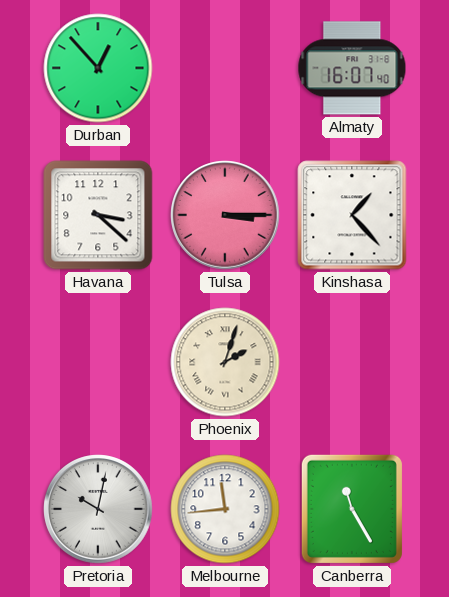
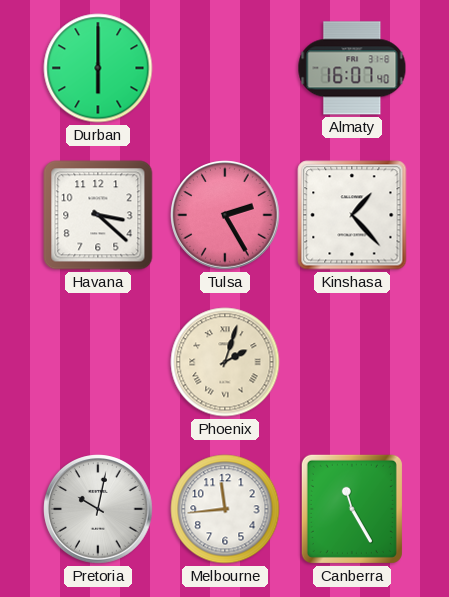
Durban: 12:53 -> 6:00
Tulsa: 3:15 -> 2:25
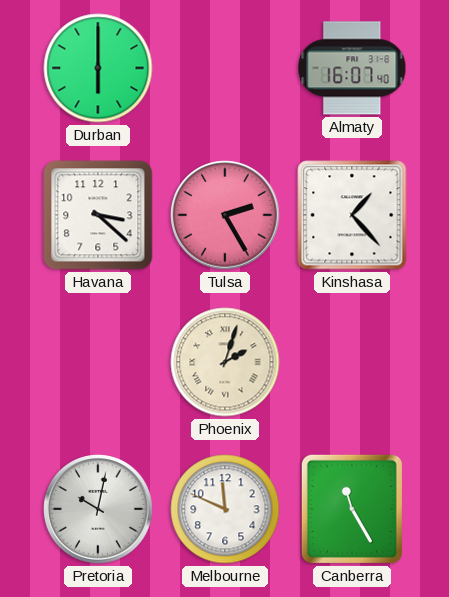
Melbourne: 11:44 -> 11:49
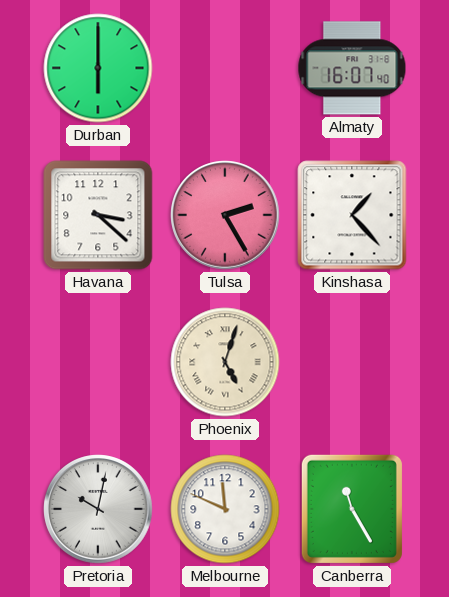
Phoenix: 2:03 -> 5:03
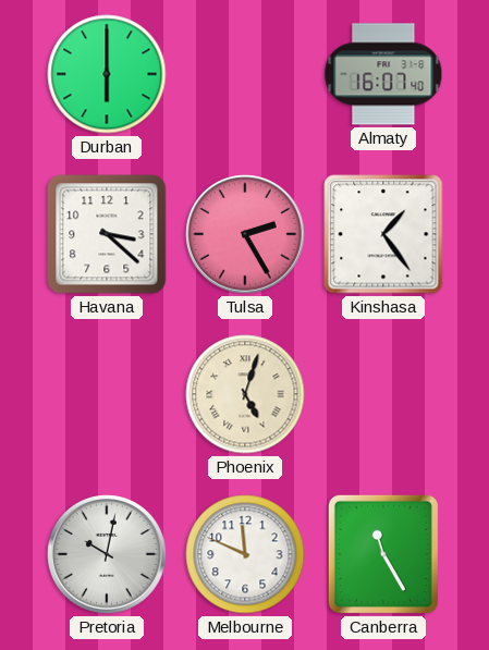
Kinshasa: 1:23 -> 1:24
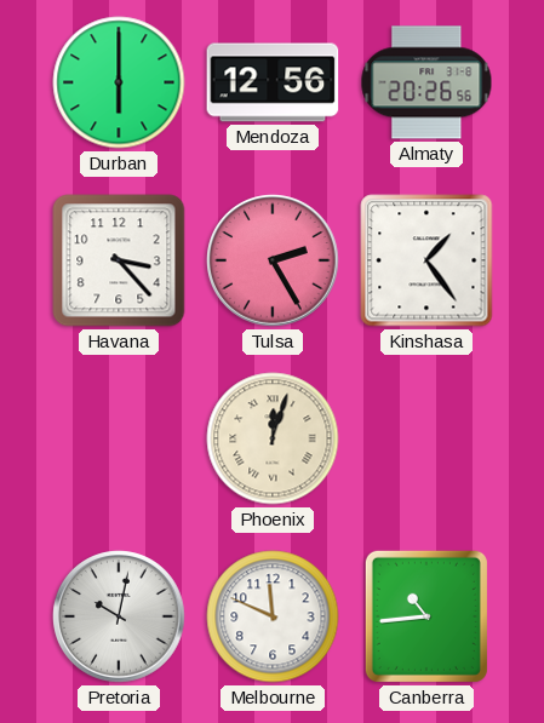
Mendoza: none -> 12:56
Almaty: 16:07 -> 20:26
Havana: 3:22 -> 3:23
Phoenix: 5:03 -> 12:03
Canberra: 11:25 -> 10:44
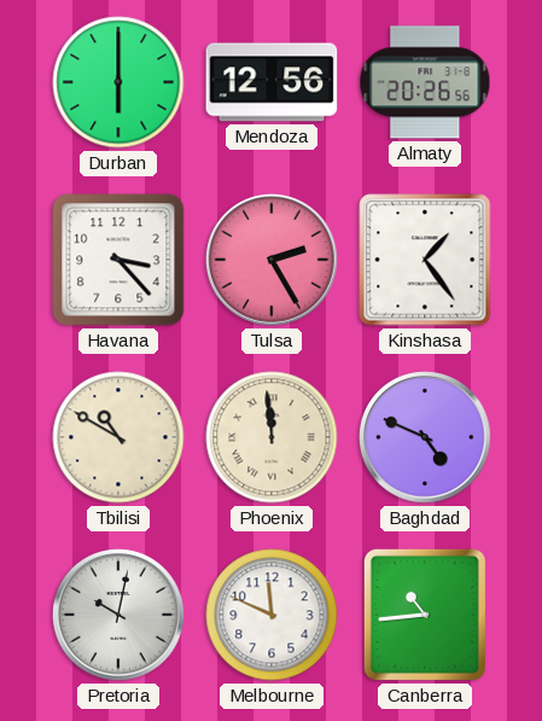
Tbilisi: none -> 10:50
Phoenix: 12:03 -> 11:59
Baghdad: none -> 4:49
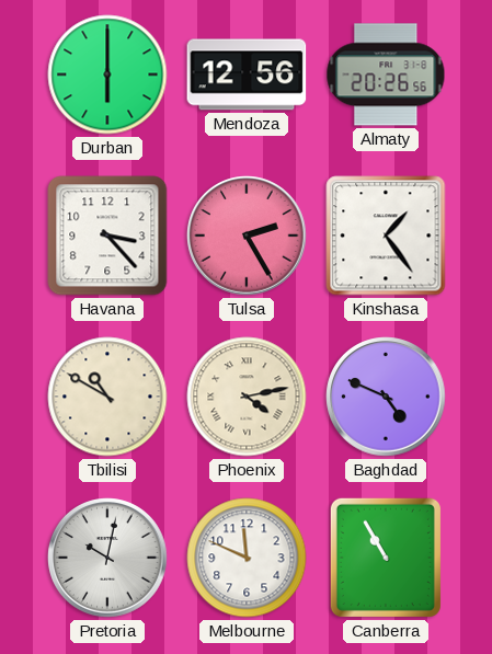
Phoenix: 11:59 -> 4:13
Canberra: 10:44 -> 10:55
